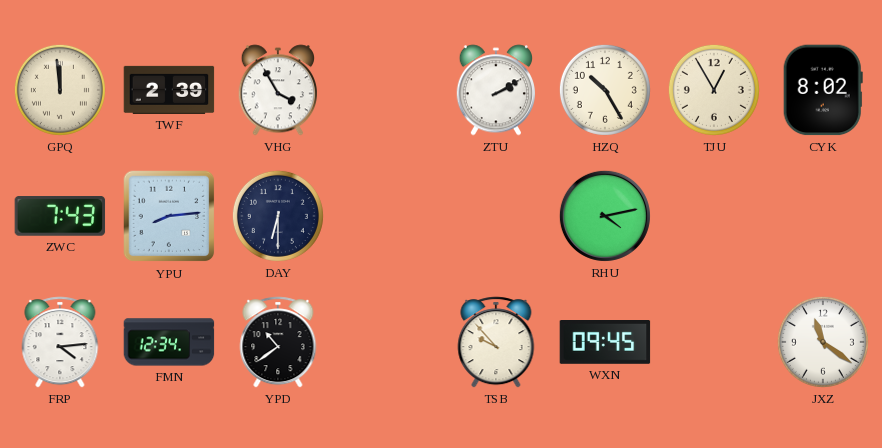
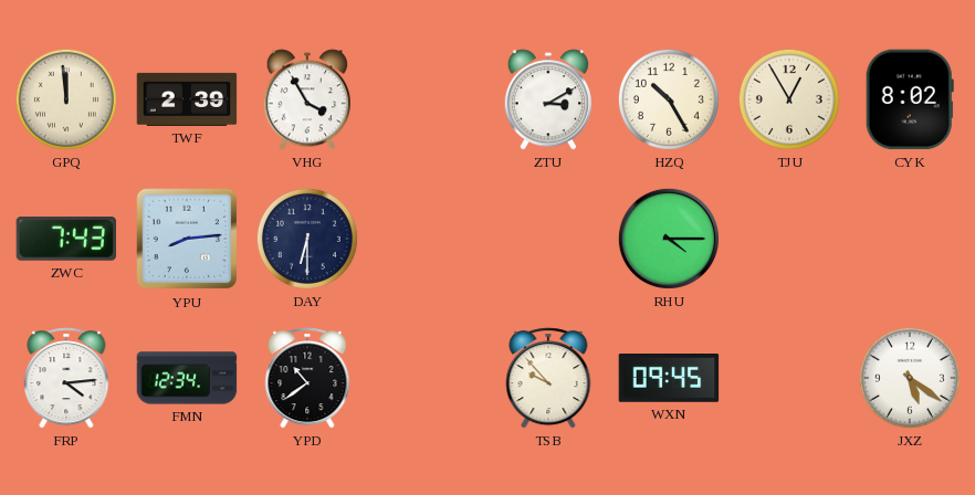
ZTU: 2:10 -> 3:10
RHU: 4:13 -> 4:15
JXZ: 11:21 -> 5:21
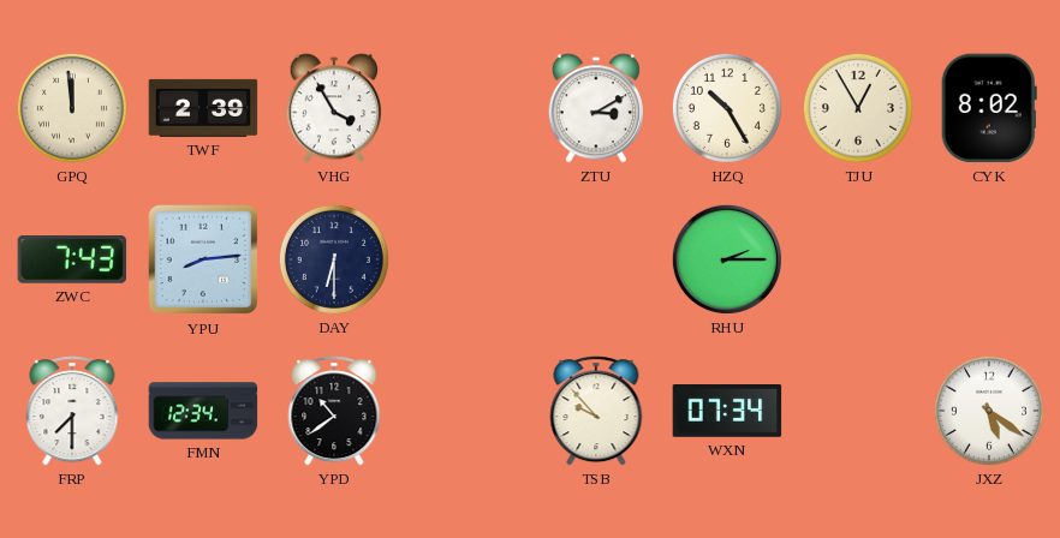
RHU: 4:15 -> 2:15
FRP: 4:14 -> 7:30
WXN: 09:45 -> 07:34
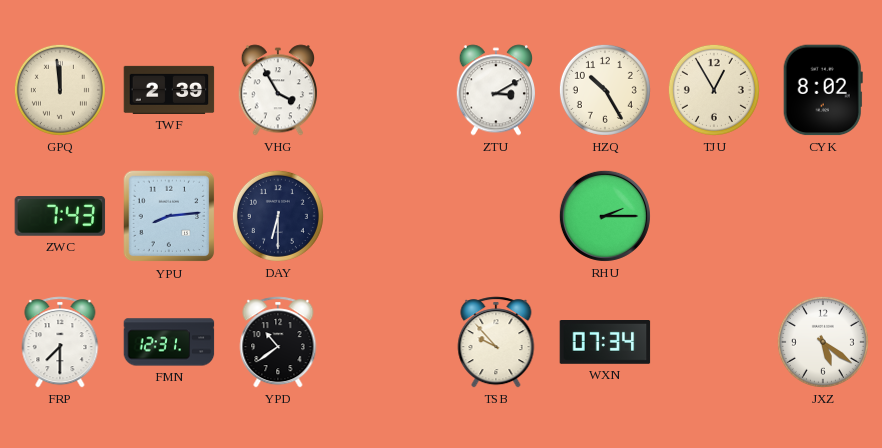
FMN: 12:34 -> 12:31
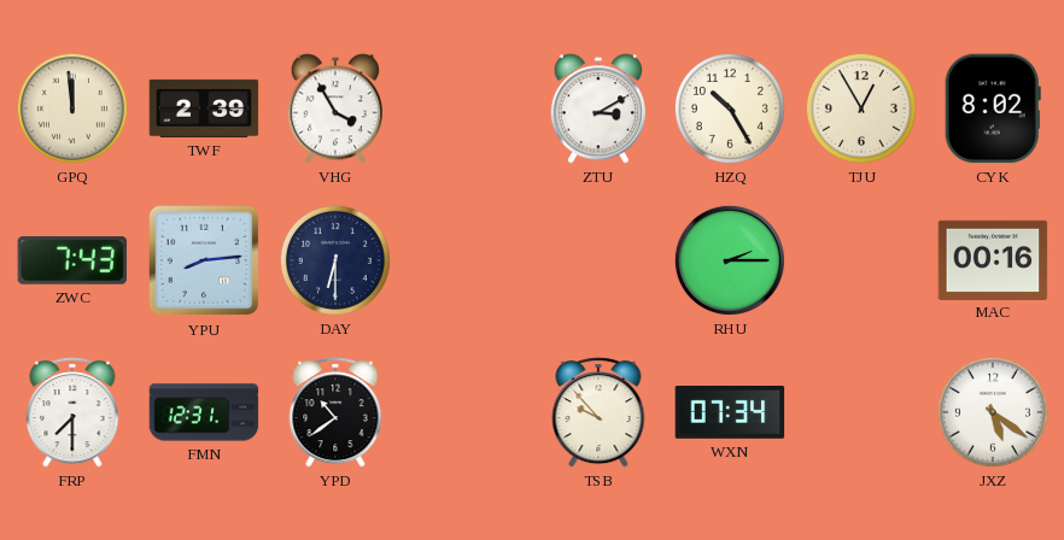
MAC: none -> 00:16
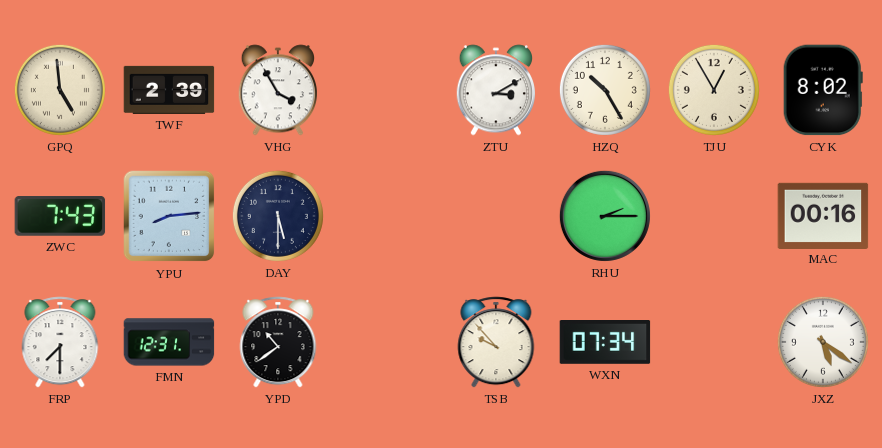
GPQ: 11:59 -> 4:59
DAY: 6:30 -> 5:30
